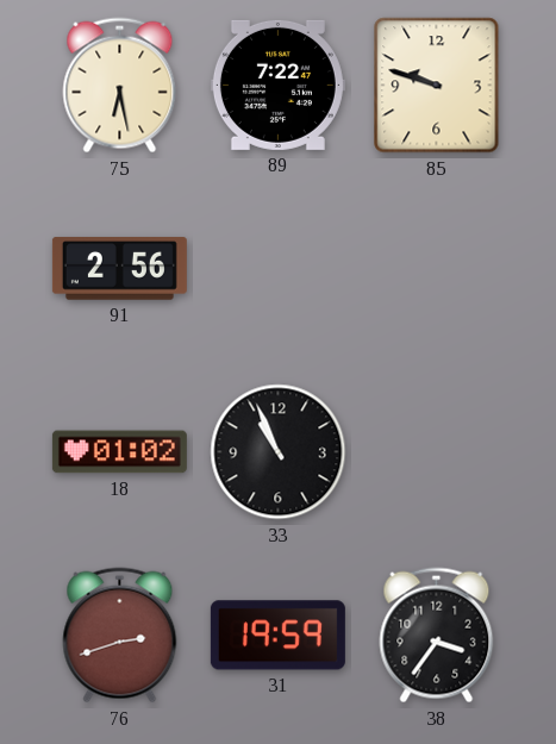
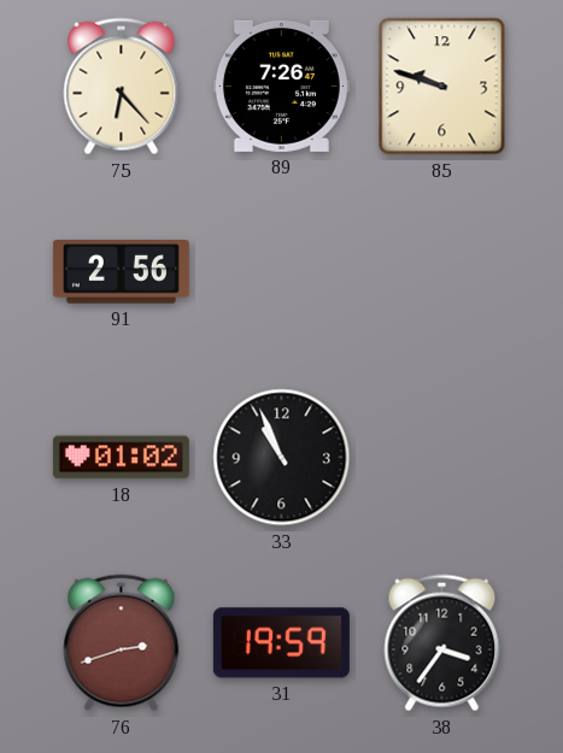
75: 6:28 -> 6:23
89: 7:22 -> 7:26
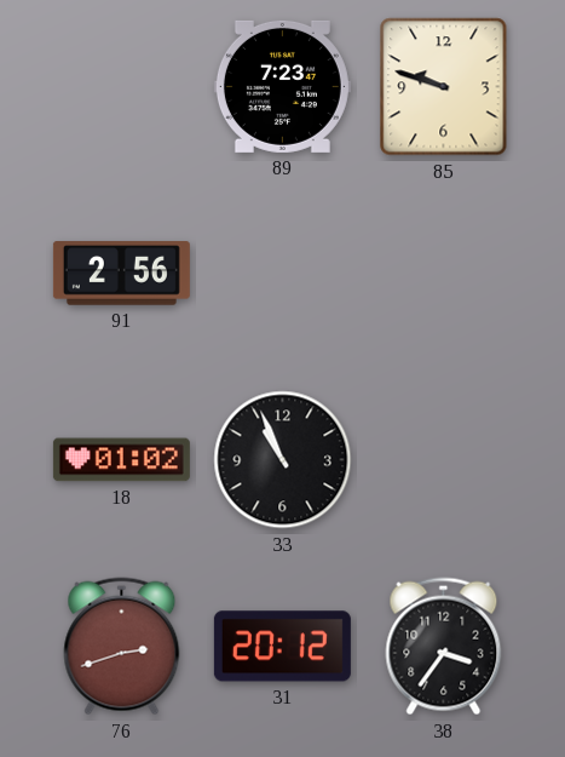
75: 6:23 -> none
89: 7:26 -> 7:23
31: 19:59 -> 20:12
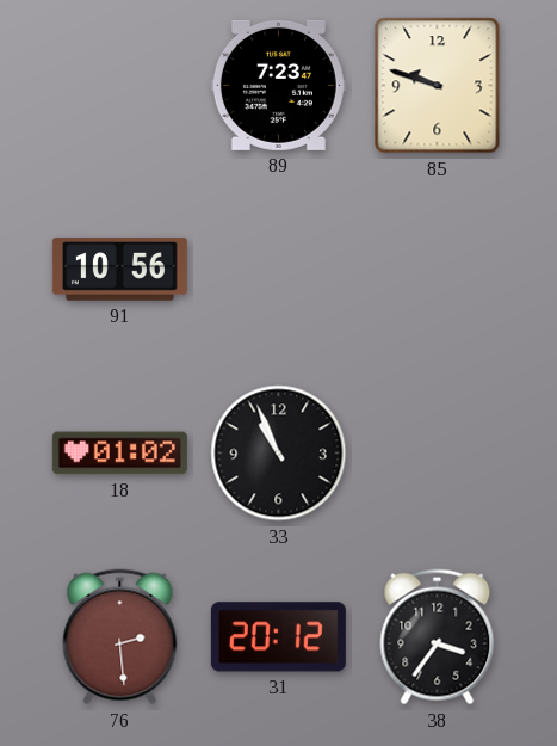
91: 2:56 -> 10:56
76: 2:42 -> 2:29
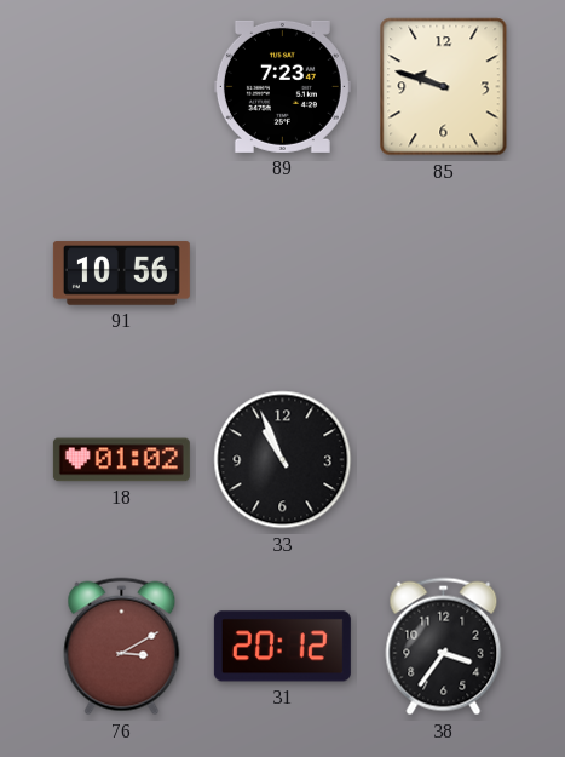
76: 2:29 -> 3:10
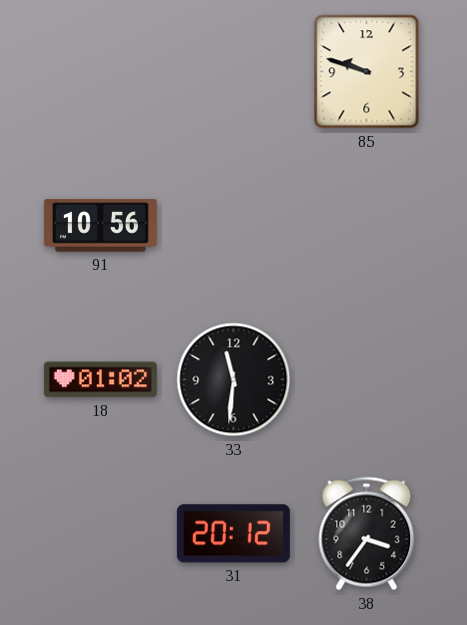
89: 7:23 -> none
33: 10:56 -> 11:31
76: 3:10 -> none
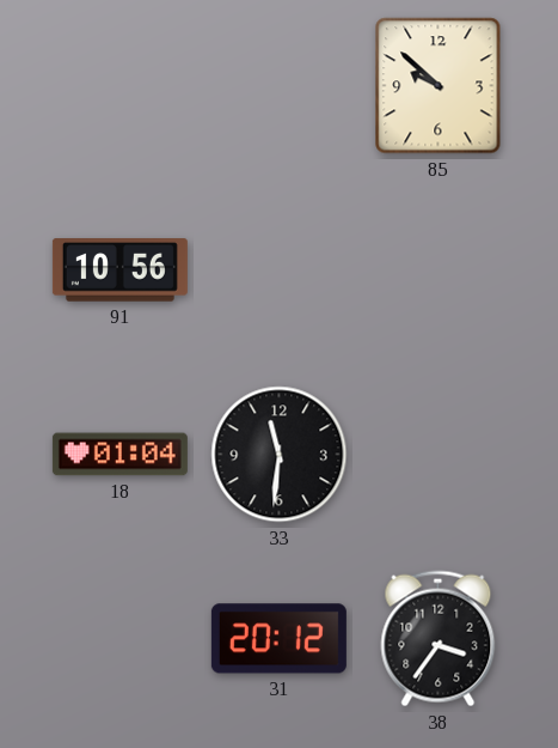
85: 9:48 -> 9:52
18: 01:02 -> 01:04
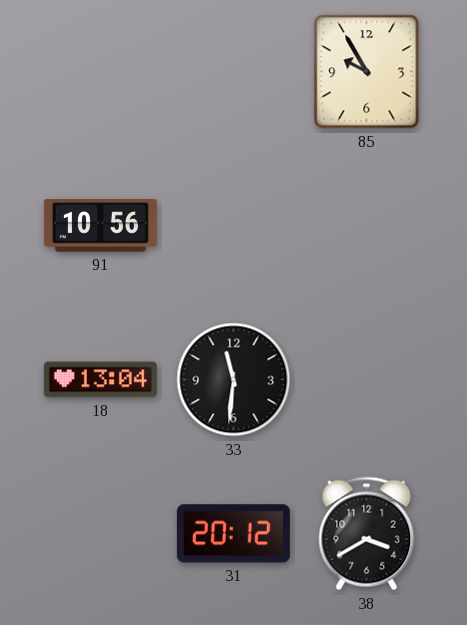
85: 9:52 -> 9:55
18: 01:04 -> 13:04
38: 3:36 -> 3:40
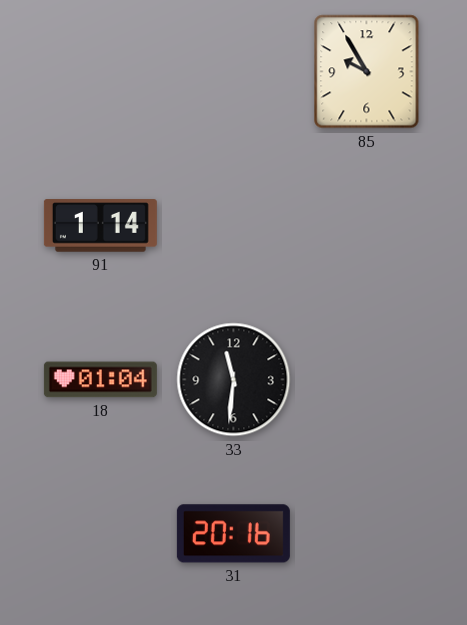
91: 10:56 -> 1:14
18: 13:04 -> 01:04
31: 20:12 -> 20:16
38: 3:40 -> none
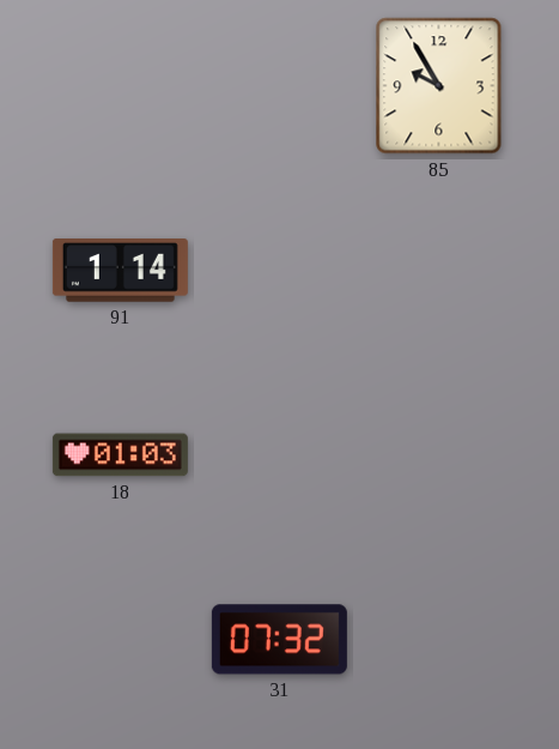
18: 01:04 -> 01:03
33: 11:31 -> none
31: 20:16 -> 07:32
